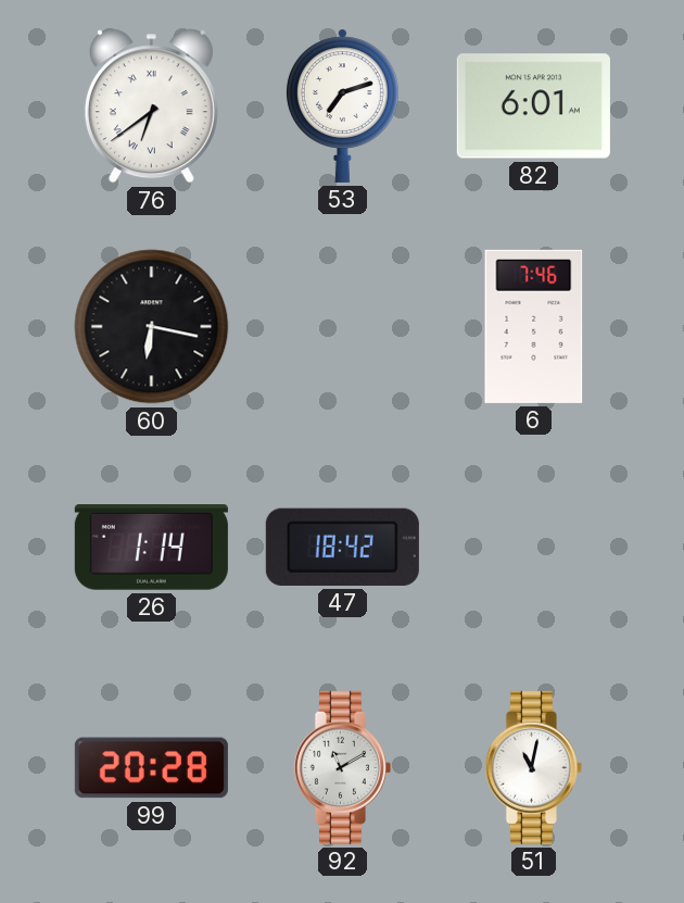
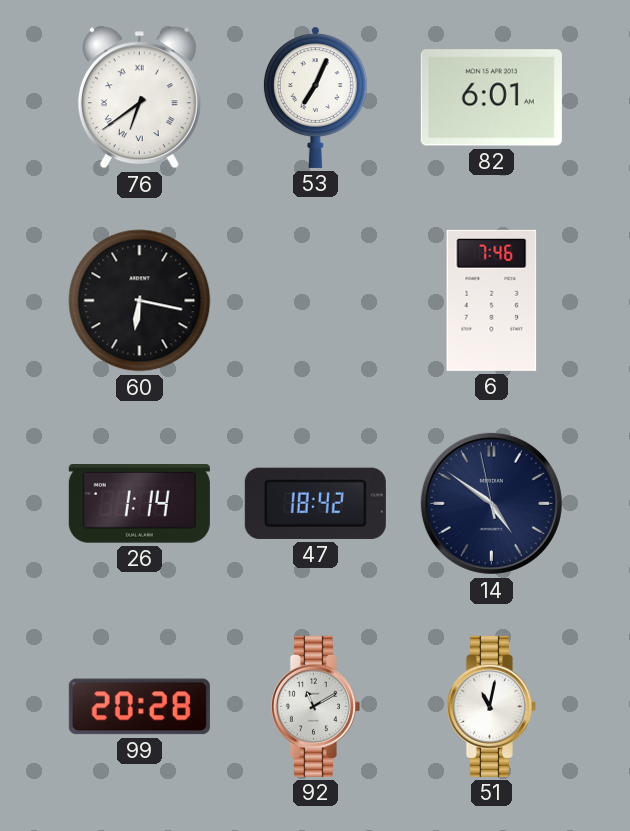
53: 7:12 -> 7:04
14: none -> 4:50
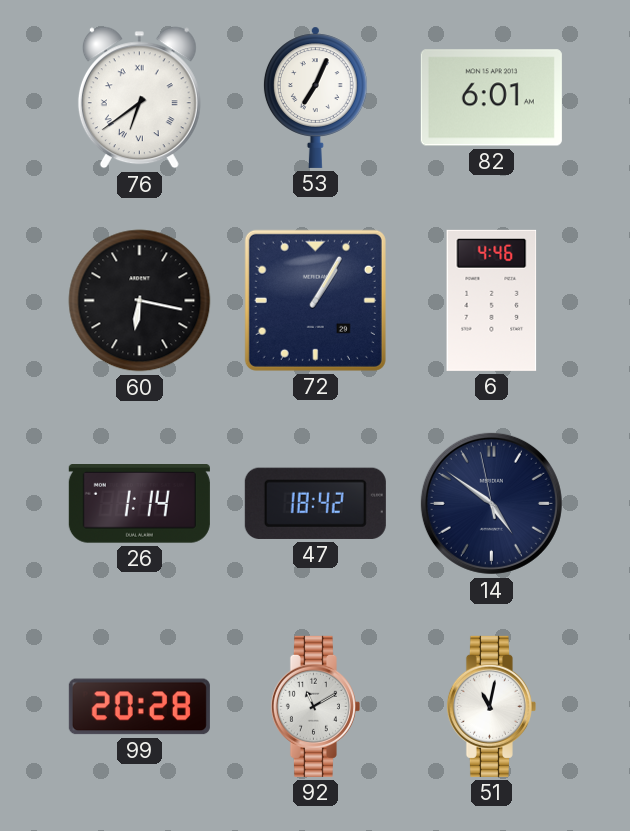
72: none -> 1:05
6: 7:46 -> 4:46
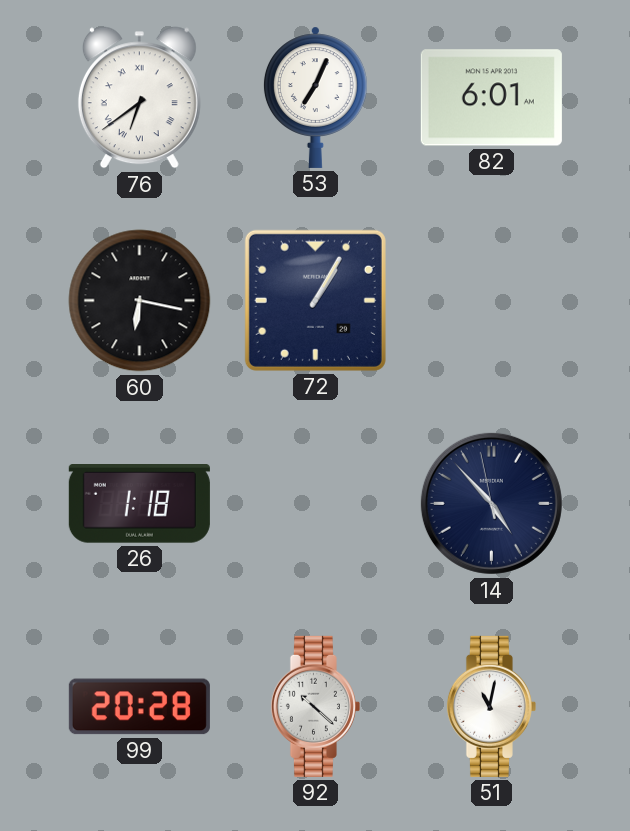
6: 4:46 -> none
26: 1:14 -> 1:18
47: 18:42 -> none
14: 4:50 -> 4:52
92: 11:10 -> 10:22
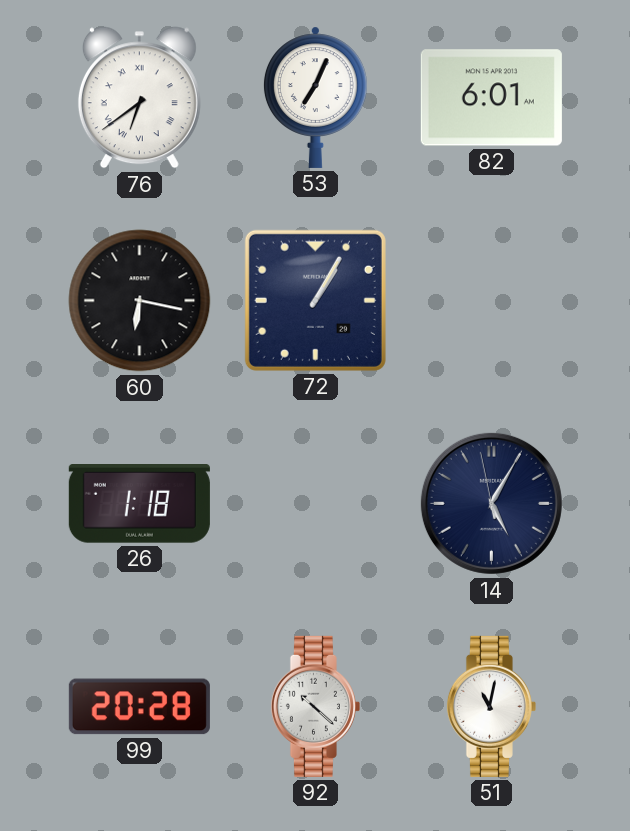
14: 4:52 -> 5:04
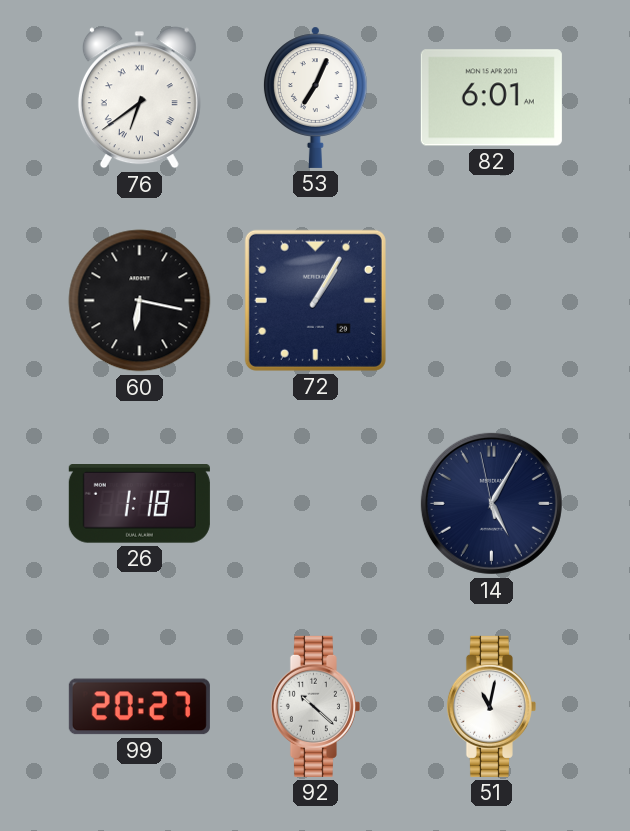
99: 20:28 -> 20:27
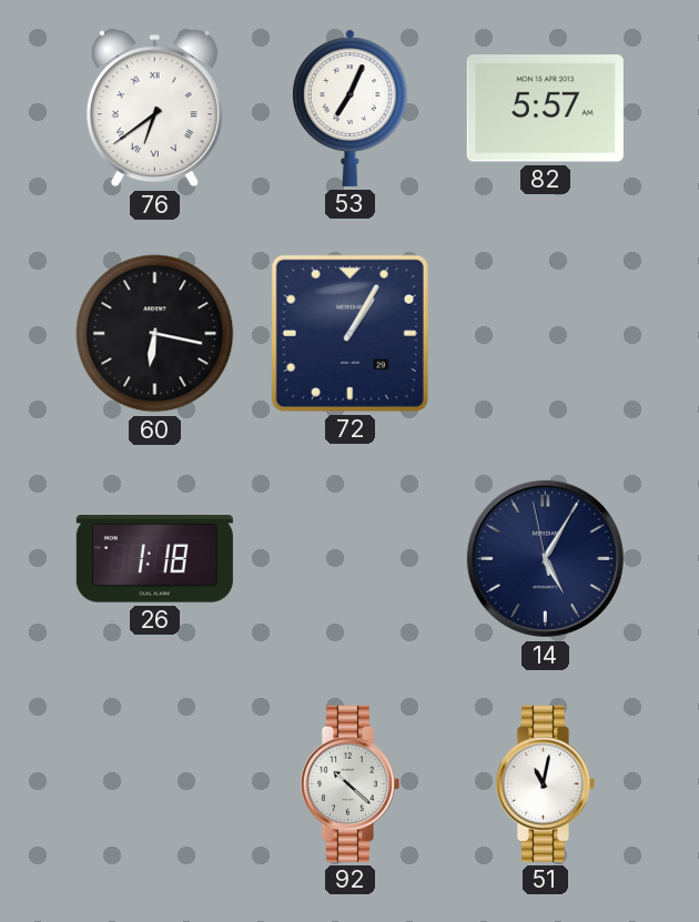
82: 6:01 -> 5:57
99: 20:27 -> none
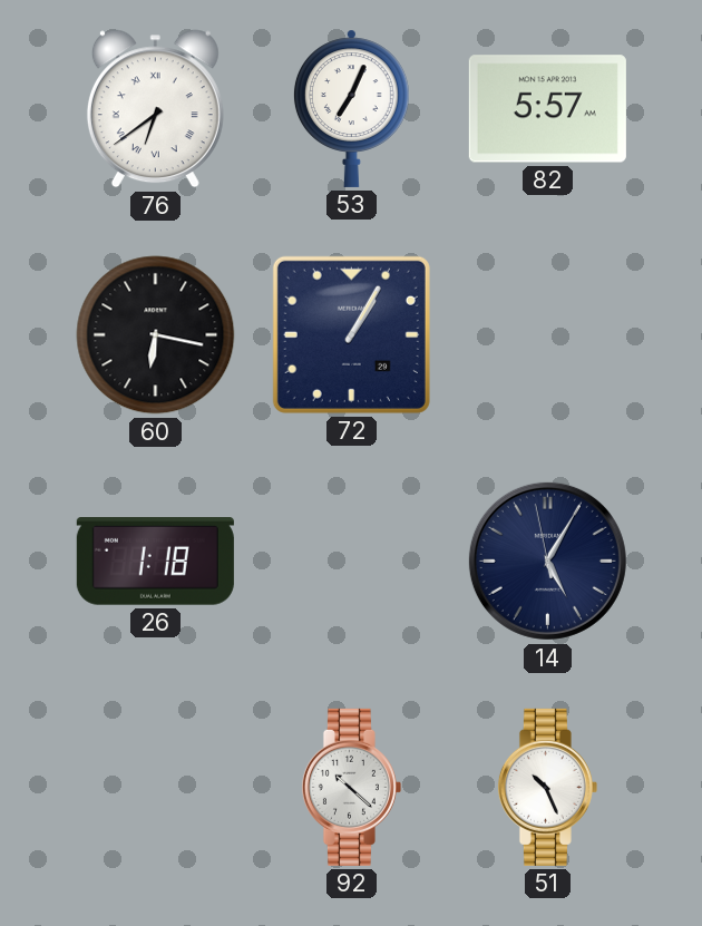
51: 11:02 -> 10:26
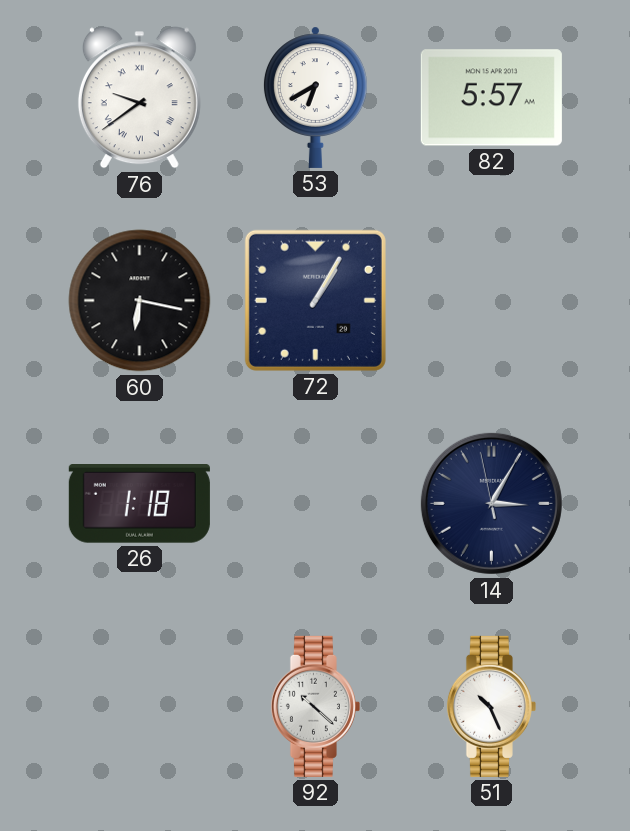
76: 6:39 -> 9:39
53: 7:04 -> 6:40
14: 5:04 -> 3:04
